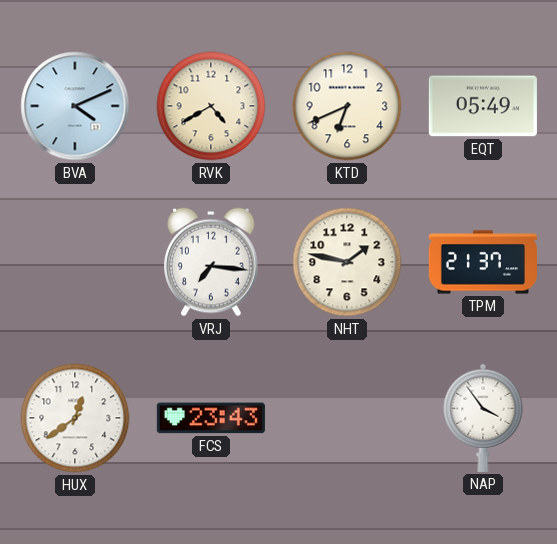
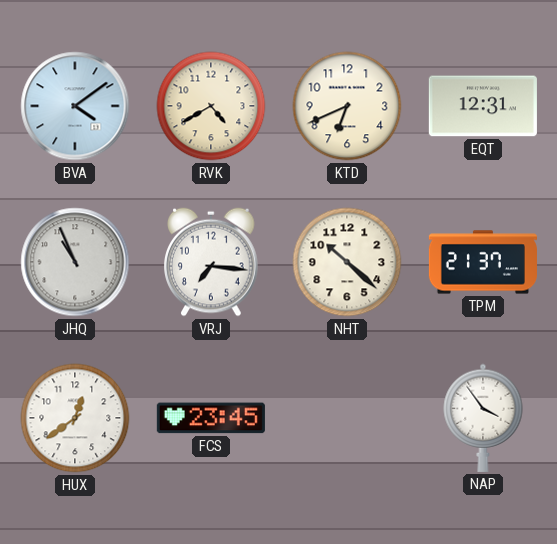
BVA: 4:11 -> 4:09
EQT: 05:49 -> 12:31
JHQ: none -> 10:56
NHT: 1:47 -> 10:22
FCS: 23:43 -> 23:45
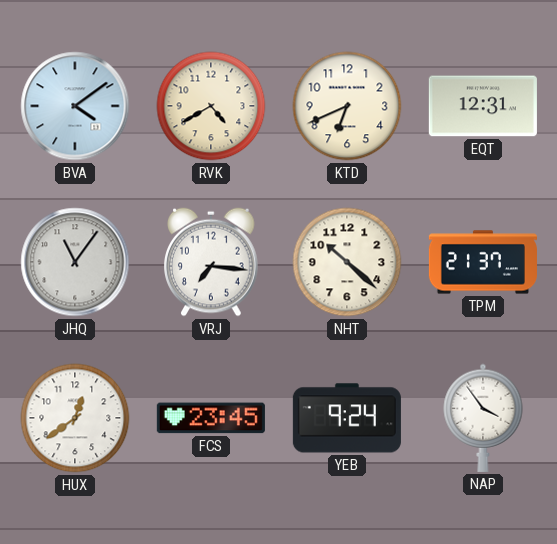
JHQ: 10:56 -> 11:06
YEB: none -> 9:24
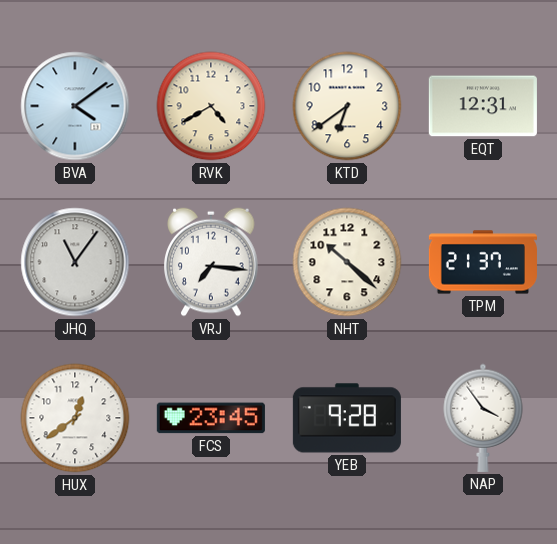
KTD: 6:41 -> 6:39
YEB: 9:24 -> 9:28
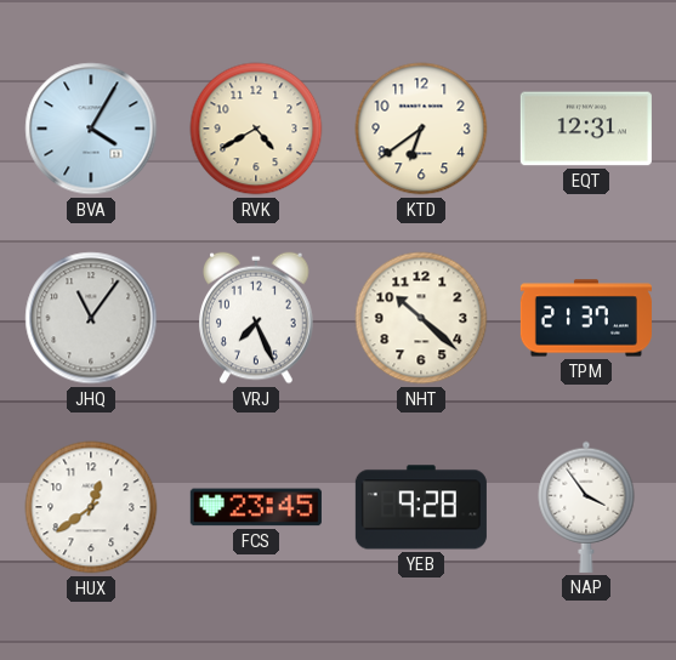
BVA: 4:09 -> 4:05
VRJ: 7:16 -> 7:26
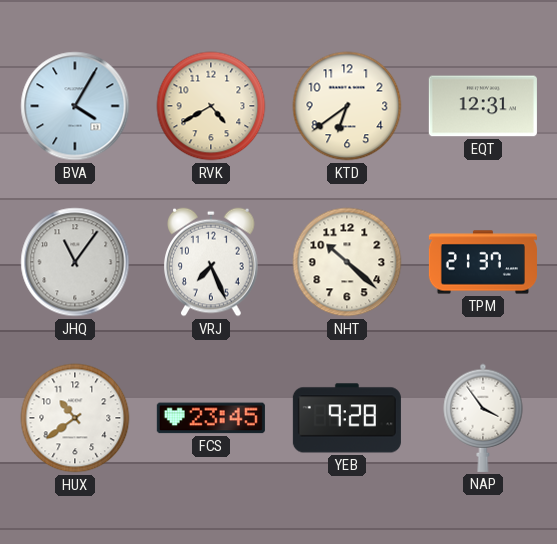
HUX: 12:39 -> 10:39
